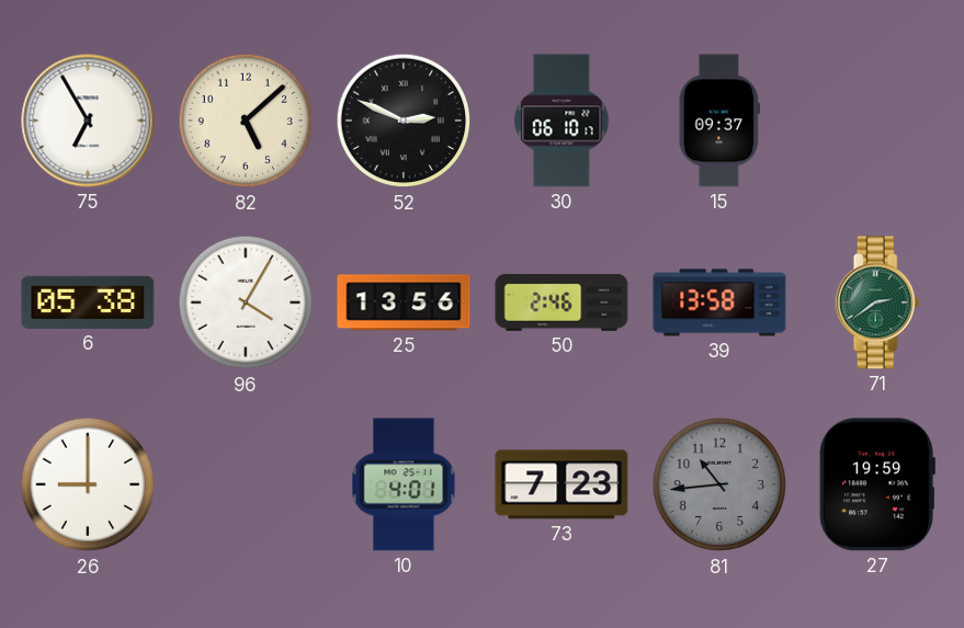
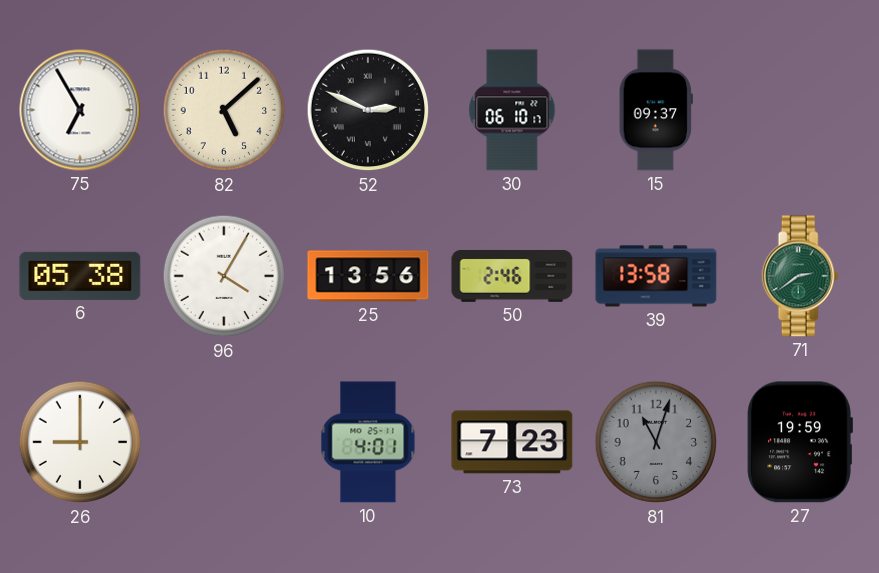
81: 10:44 -> 11:03
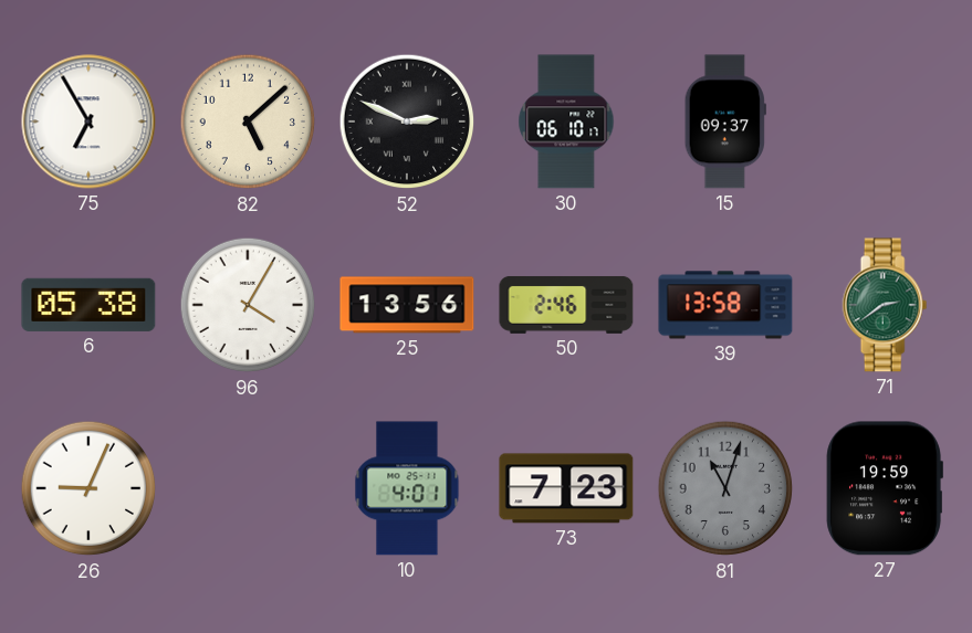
26: 9:00 -> 9:04
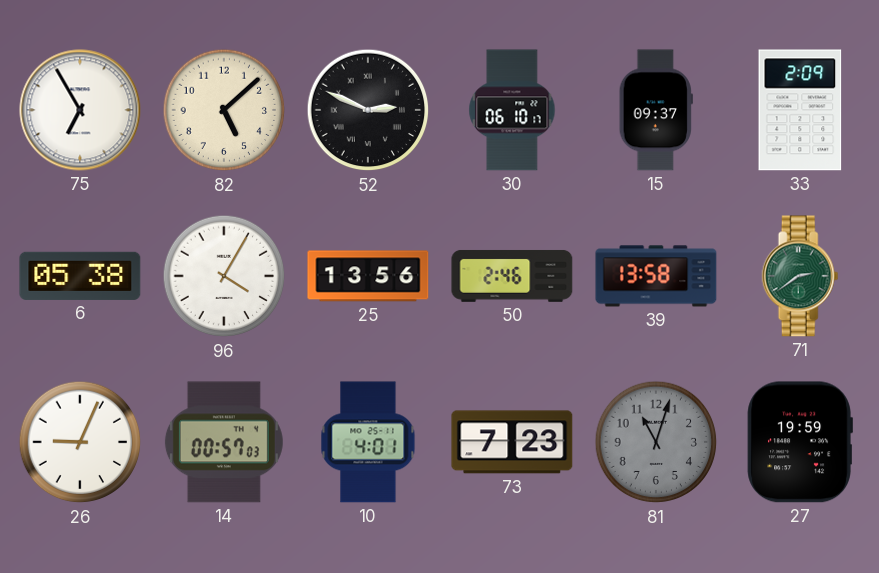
33: none -> 2:09
14: none -> 00:57
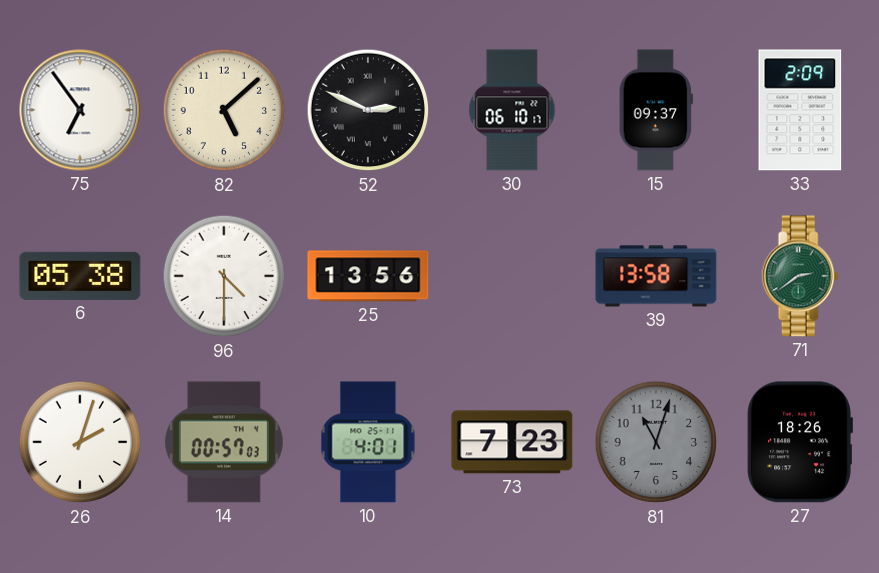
75: 6:55 -> 6:54
96: 4:05 -> 4:30
50: 2:46 -> none
26: 9:04 -> 2:03
27: 19:59 -> 18:26
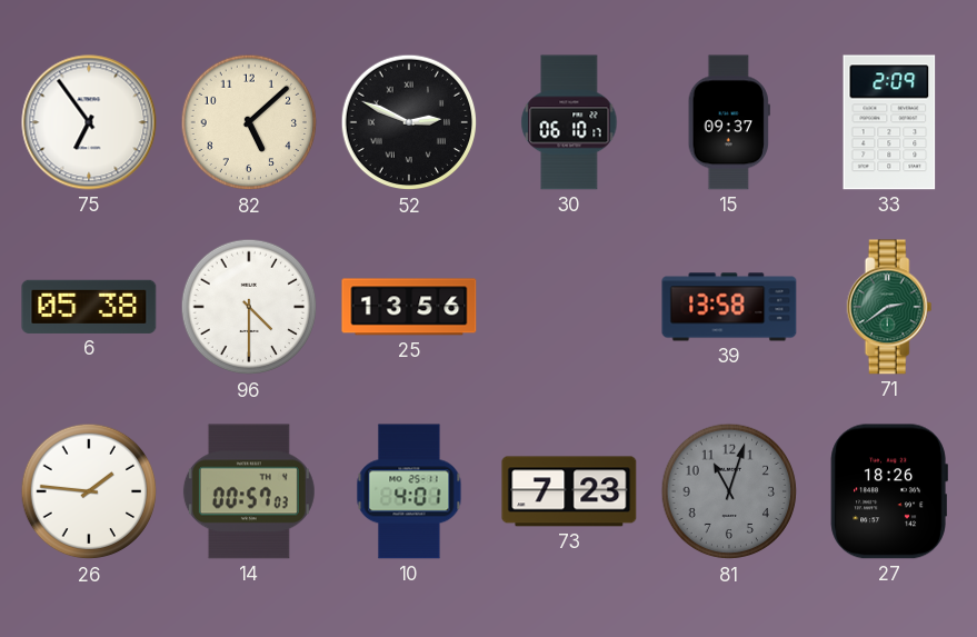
26: 2:03 -> 1:46
